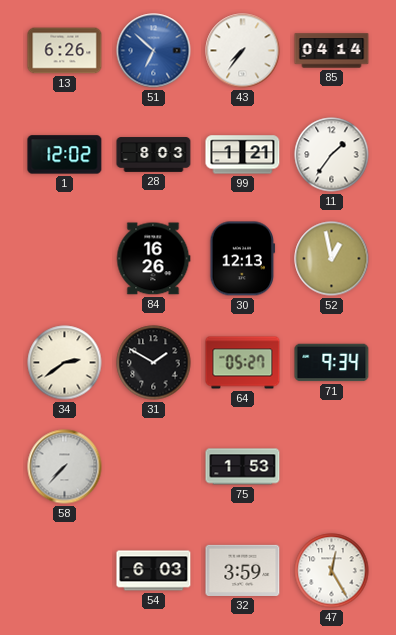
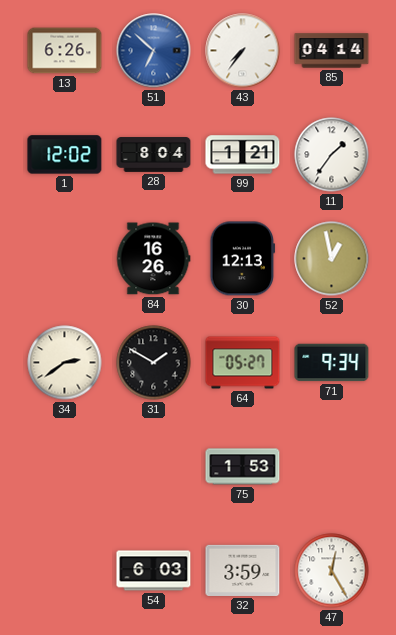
28: 8:03 -> 8:04
58: 7:37 -> none
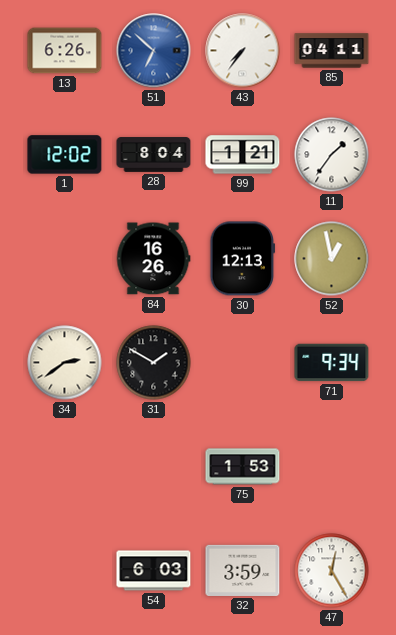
85: 04:14 -> 04:11
64: 05:27 -> none
